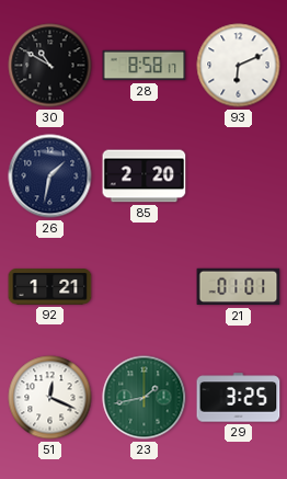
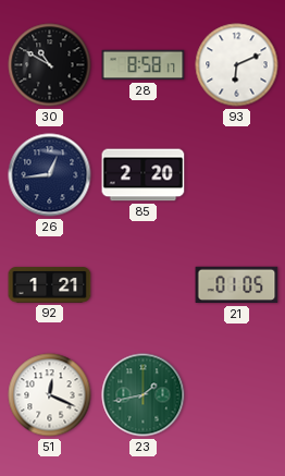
26: 1:32 -> 12:44
21: 01:01 -> 01:05
29: 3:25 -> none
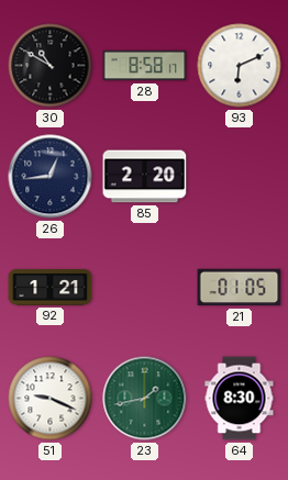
51: 12:19 -> 9:19
64: none -> 8:30
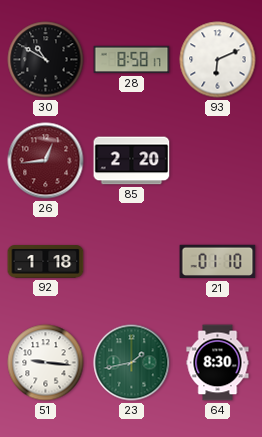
26 dial: navy -> burgundy
92: 1:21 -> 1:18
21: 01:05 -> 01:10
51: 9:19 -> 9:16
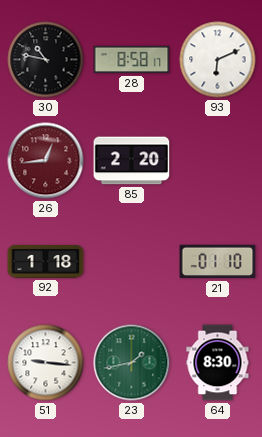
30: 10:50 -> 10:47
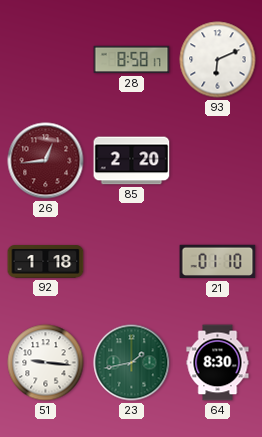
30: 10:47 -> none
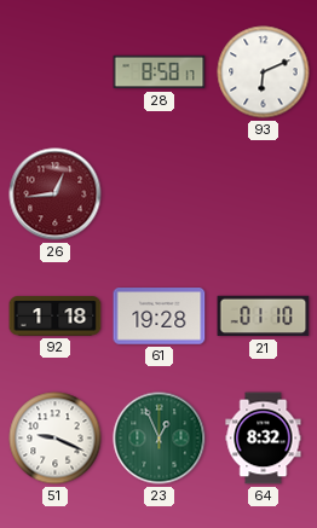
85: 2:20 -> none
61: none -> 19:28
51: 9:16 -> 9:19
23: 1:43 -> 12:56
64: 8:30 -> 8:32
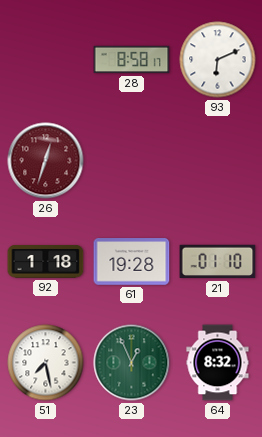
26: 12:44 -> 12:33
51: 9:19 -> 7:28
